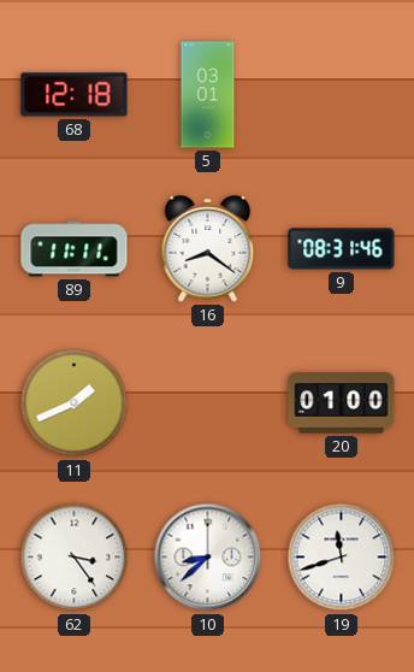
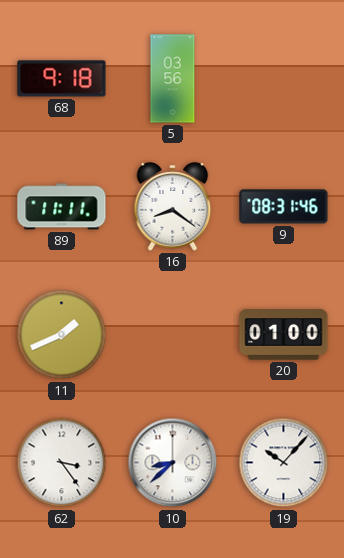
68: 12:18 -> 9:18
5: 03:01 -> 03:56
19: 11:42 -> 10:07
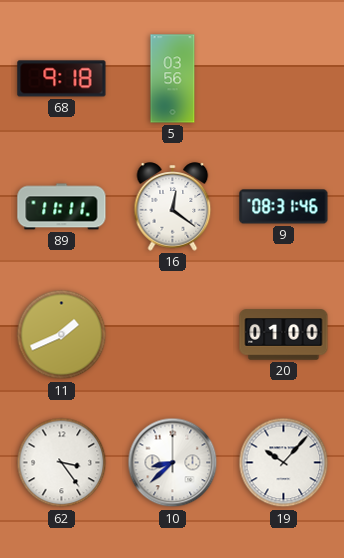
16: 8:21 -> 12:21
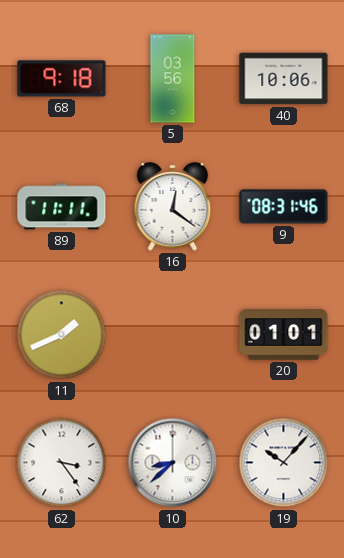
40: none -> 10:06
20: 01:00 -> 01:01
